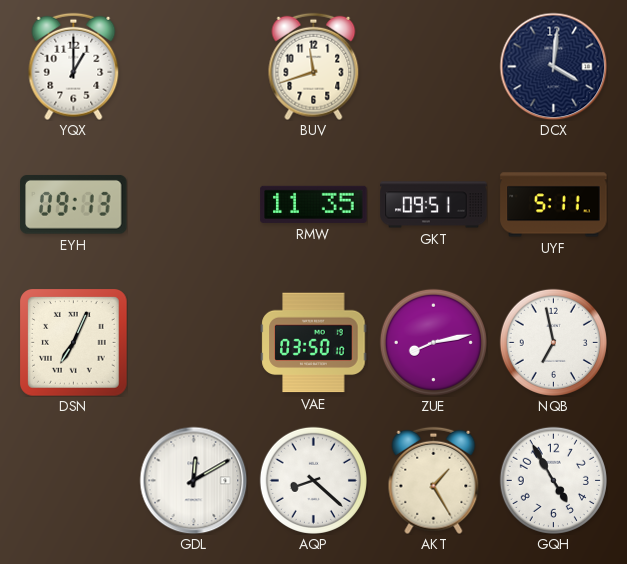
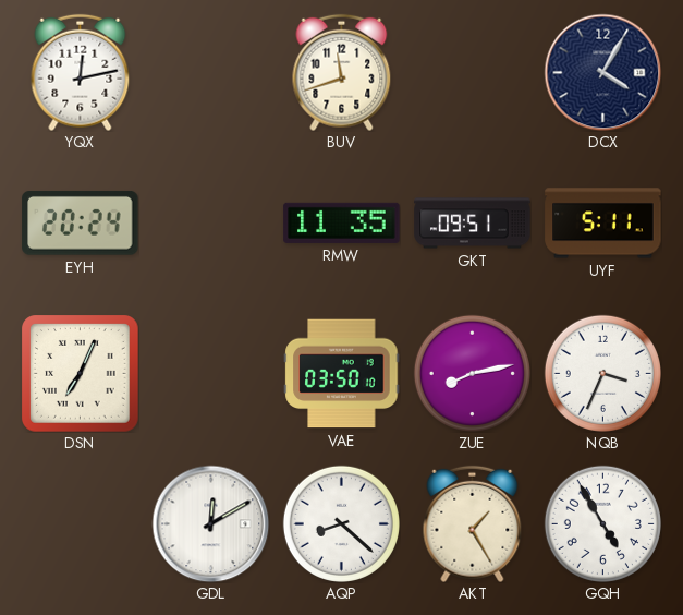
YQX: 1:00 -> 12:13
DCX: 4:01 -> 4:05
EYH: 09:13 -> 20:24
NQB: 6:58 -> 3:34
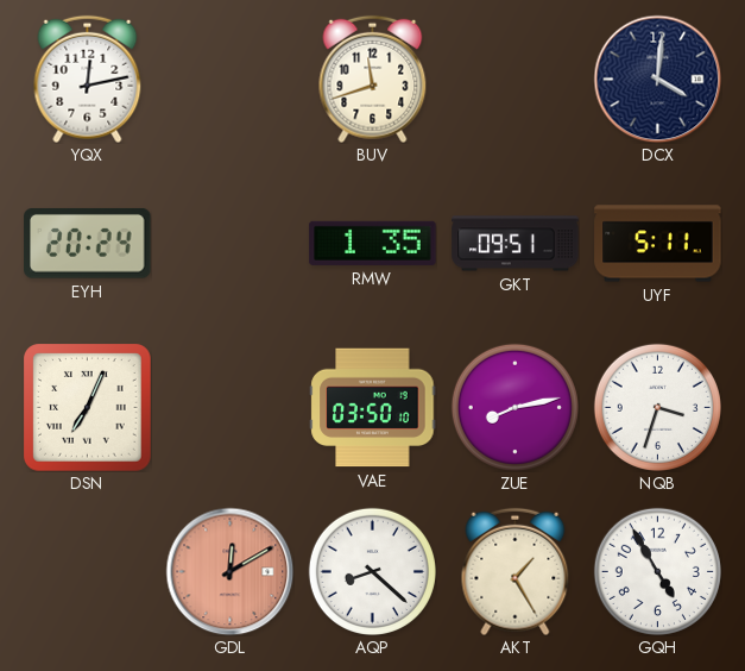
DCX: 4:05 -> 4:01
RMW: 11:35 -> 1:35
NQB: 3:34 -> 3:33
GDL dial: white -> salmon
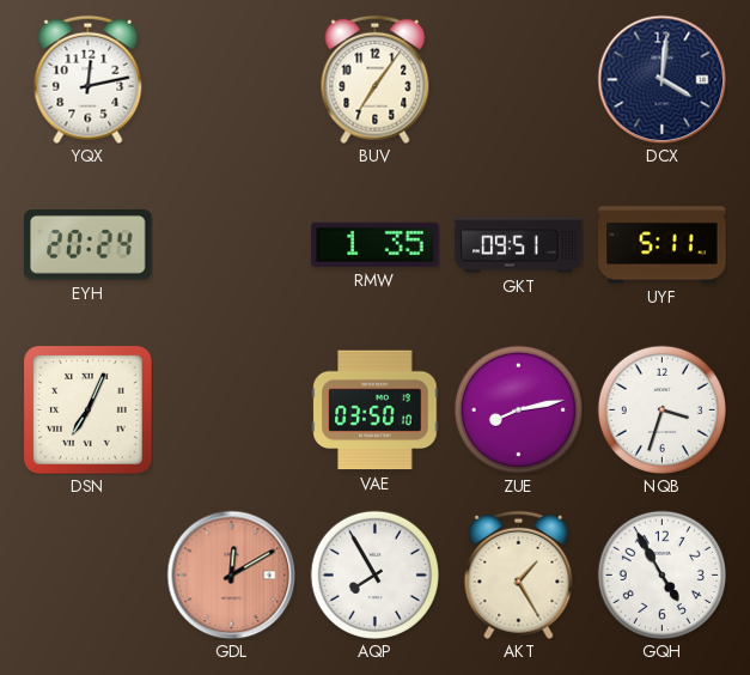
BUV: 11:42 -> 7:06
AQP: 8:22 -> 7:55
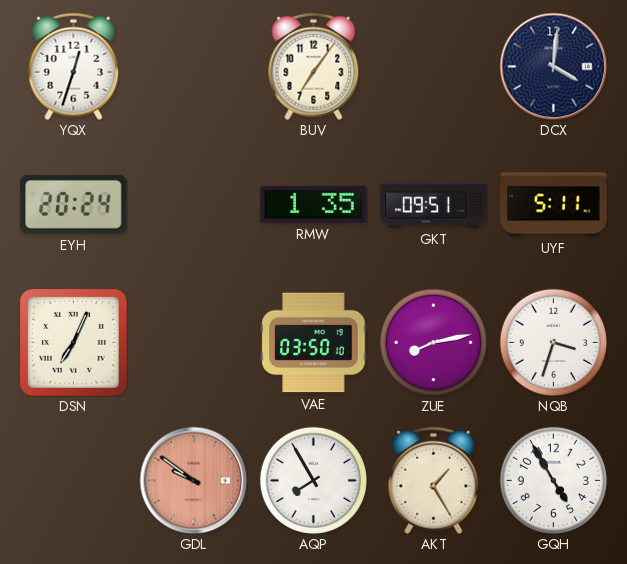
YQX: 12:13 -> 12:33
GDL: 12:10 -> 9:51
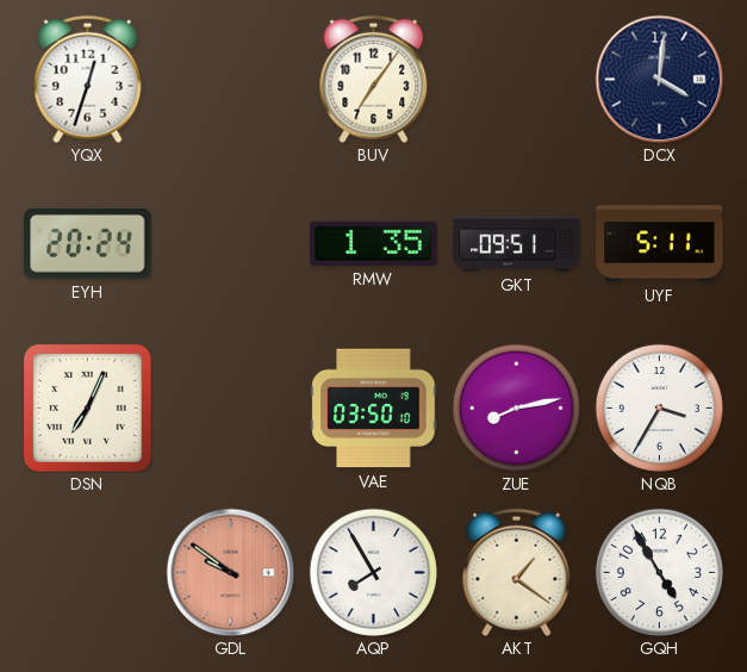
NQB: 3:33 -> 3:35
AKT: 1:25 -> 1:21
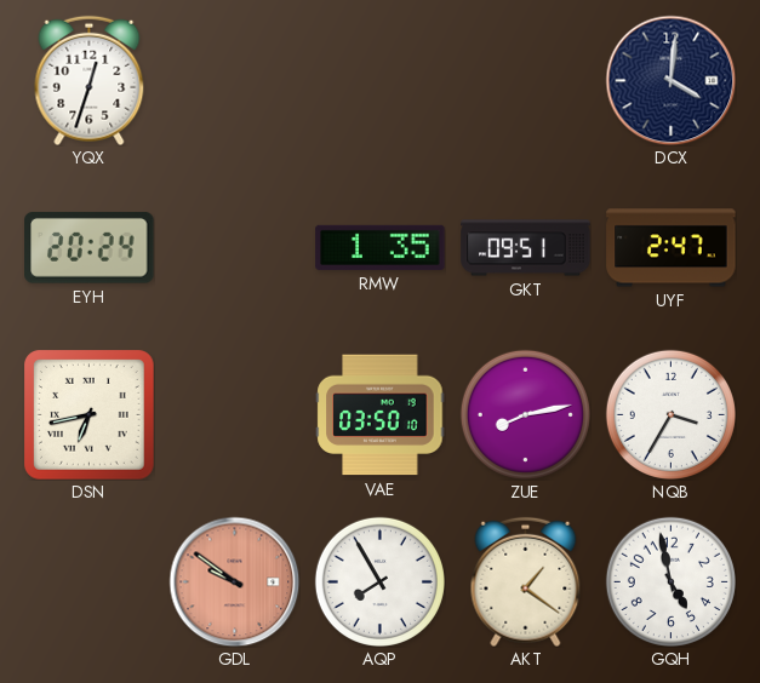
BUV: 7:06 -> none
UYF: 5:11 -> 2:47
DSN: 7:04 -> 6:43
GQH: 4:55 -> 4:58
